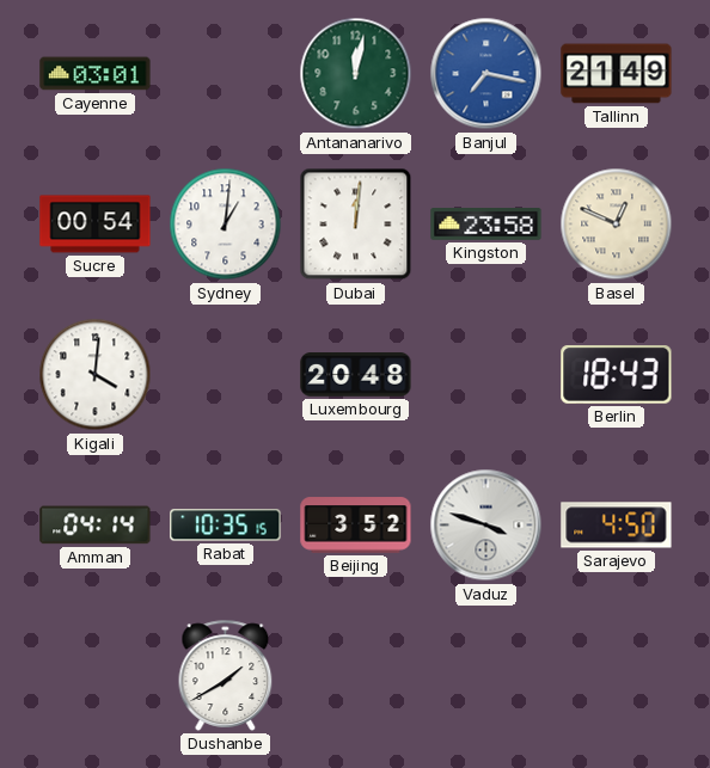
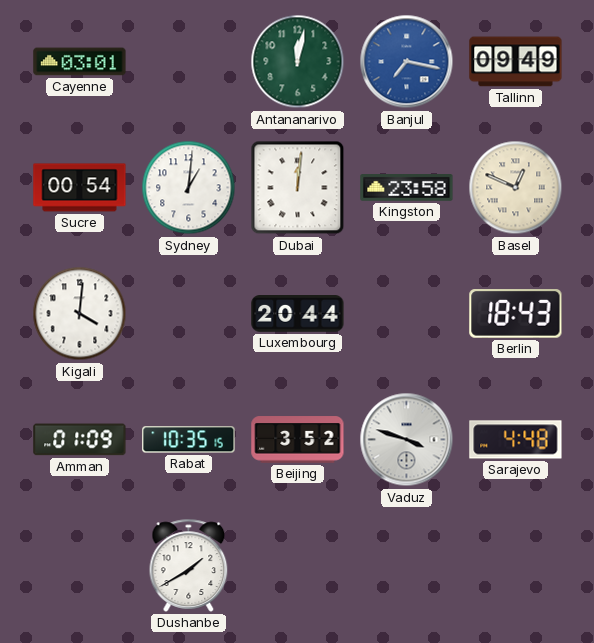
Tallinn: 21:49 -> 09:49
Luxembourg: 20:48 -> 20:44
Amman: 04:14 -> 01:09
Sarajevo: 4:50 -> 4:48
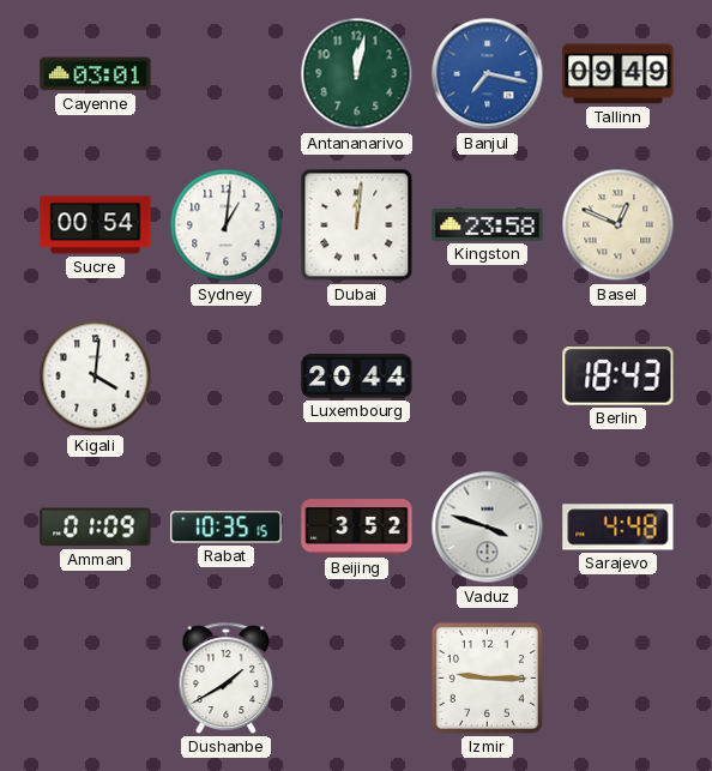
Izmir: none -> 9:15
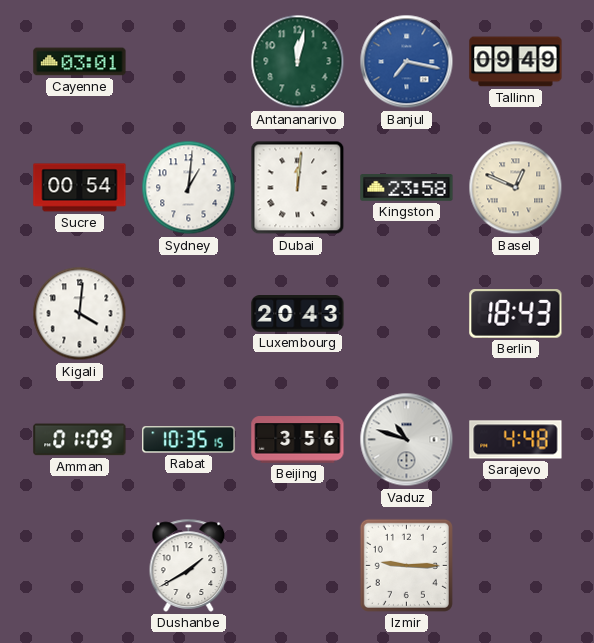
Luxembourg: 20:44 -> 20:43
Beijing: 3:52 -> 3:56
Vaduz: 3:48 -> 10:48
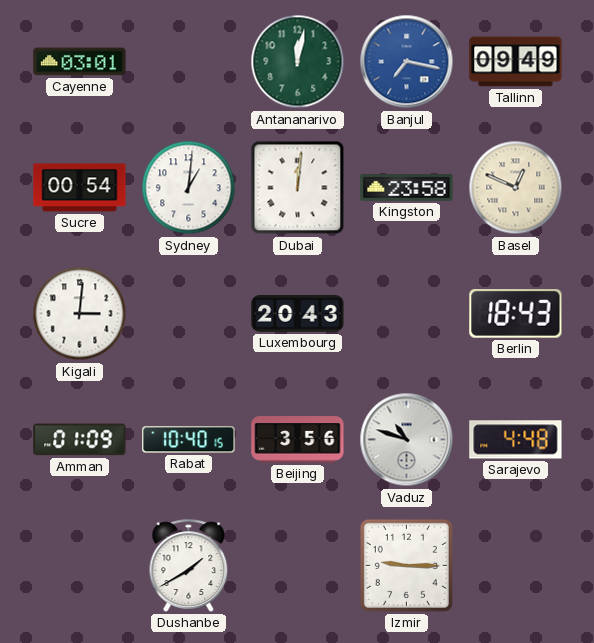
Kigali: 4:01 -> 3:01
Rabat: 10:35 -> 10:40
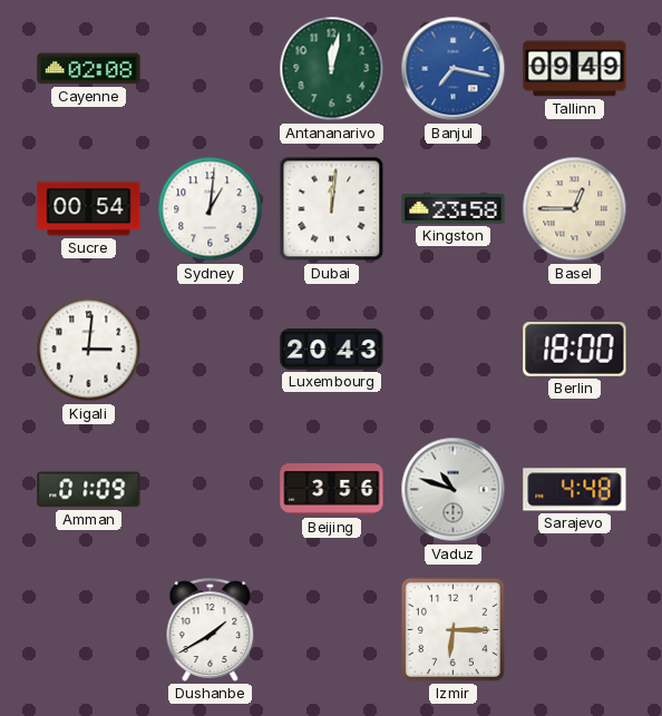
Cayenne: 03:01 -> 02:08
Basel: 12:49 -> 12:45
Berlin: 18:43 -> 18:00
Rabat: 10:40 -> none
Izmir: 9:15 -> 6:15
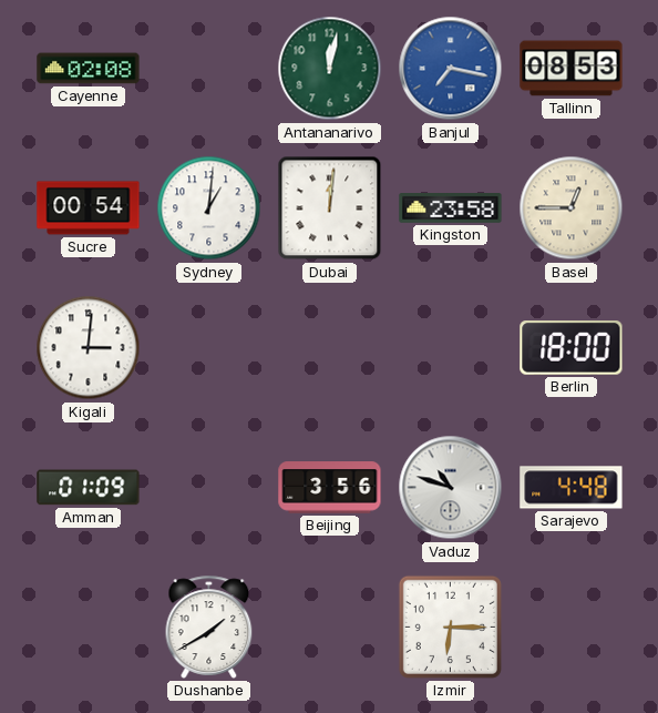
Tallinn: 09:49 -> 08:53
Luxembourg: 20:43 -> none
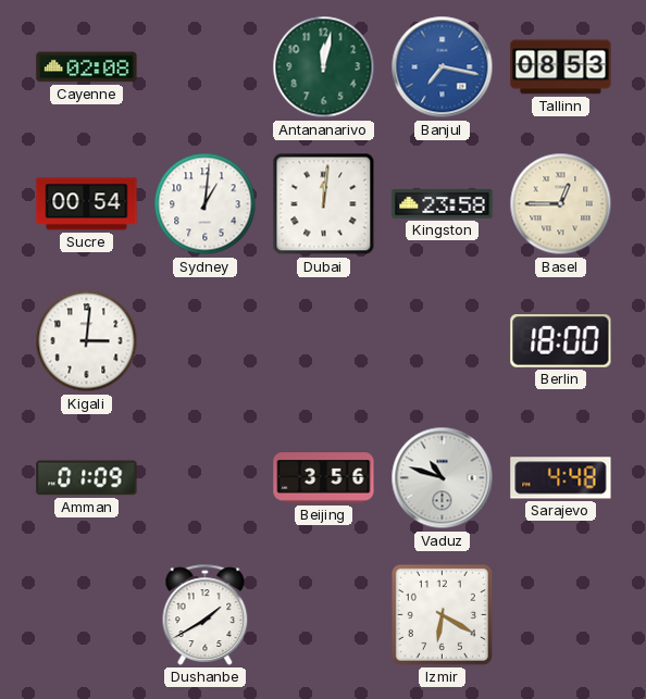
Izmir: 6:15 -> 6:20
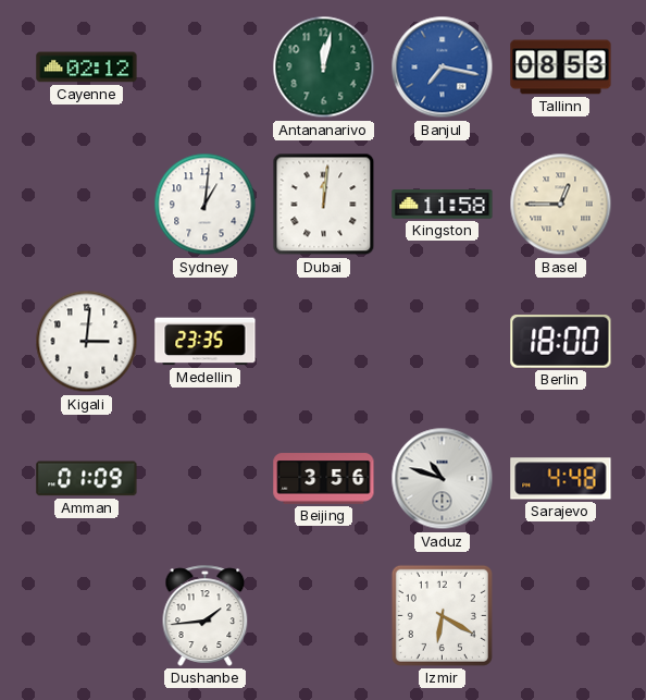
Cayenne: 02:08 -> 02:12
Sucre: 00:54 -> none
Kingston: 23:58 -> 11:58
Medellin: none -> 23:35
Dushanbe: 1:40 -> 1:44
